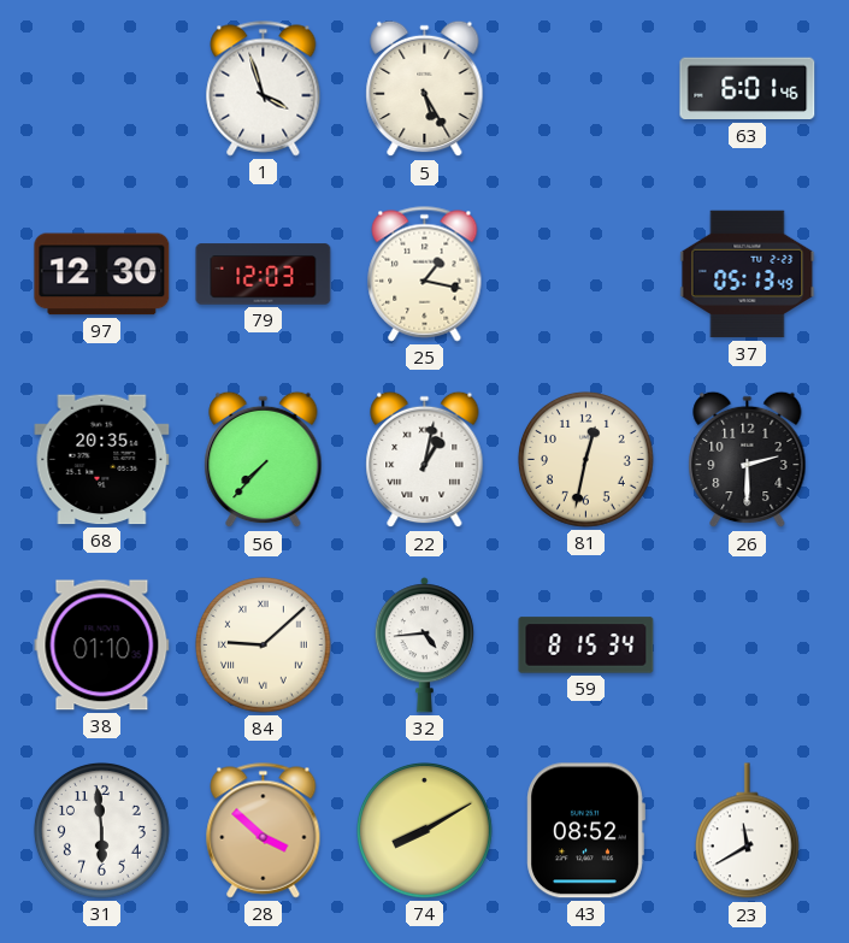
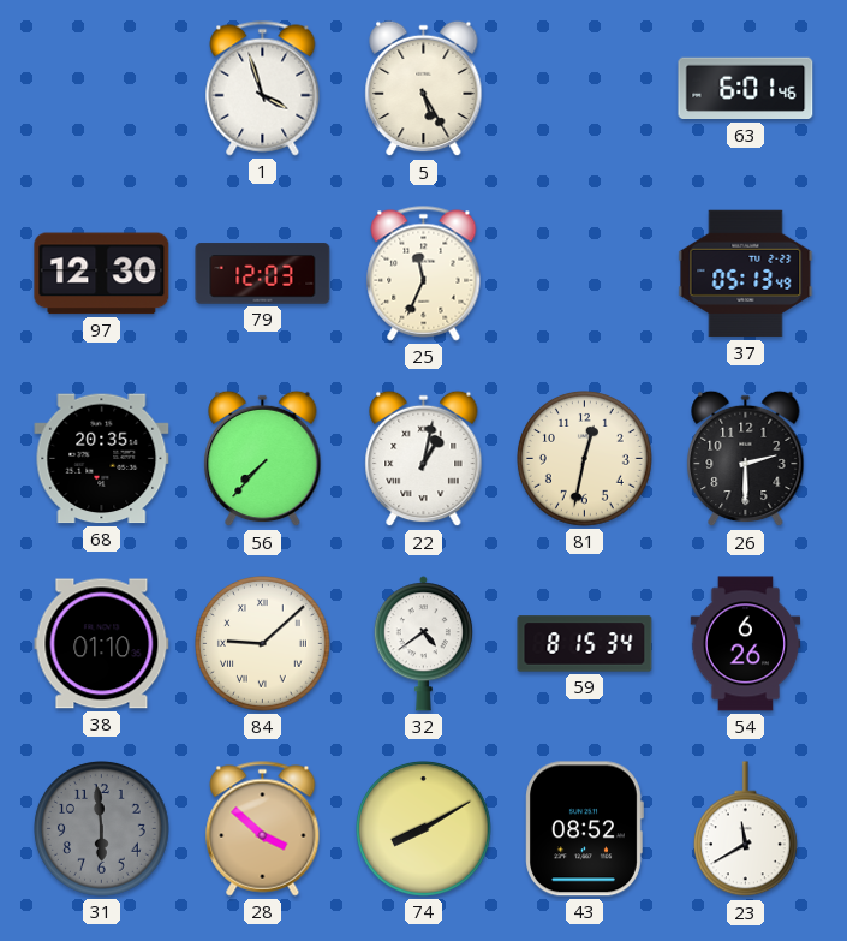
25: 1:17 -> 11:34
32: 4:44 -> 4:39
54: none -> 6:26
31 dial: white -> grey
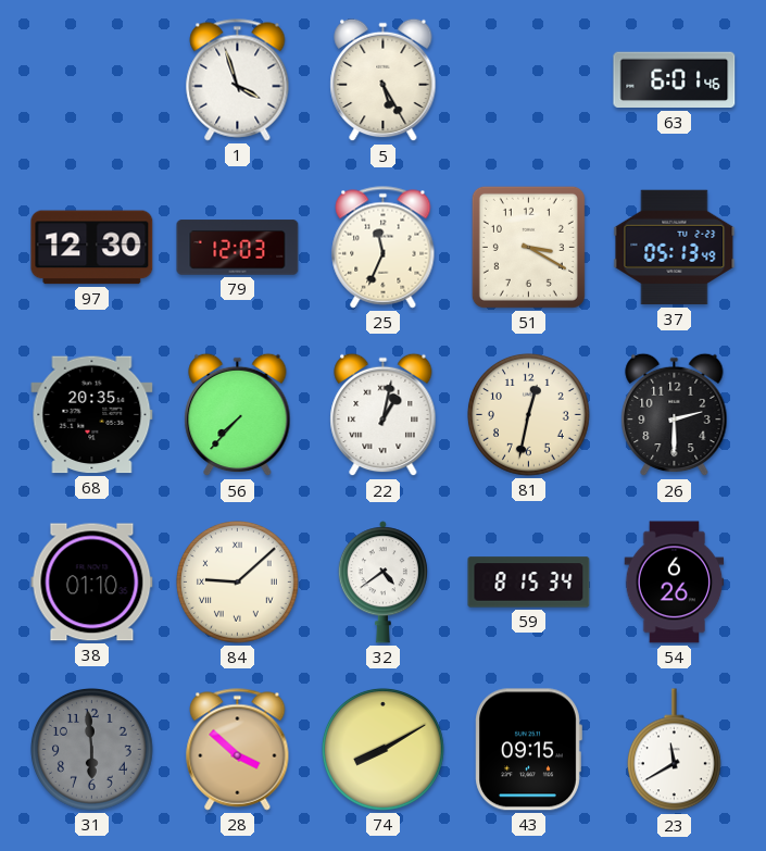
51: none -> 3:20
43: 08:52 -> 09:15
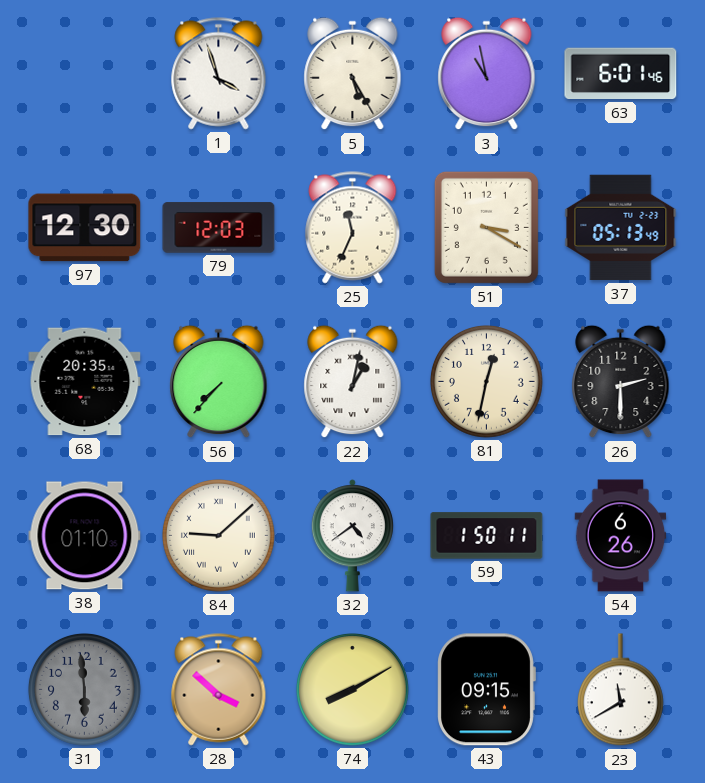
3: none -> 10:58
59: 8:15 -> 1:50
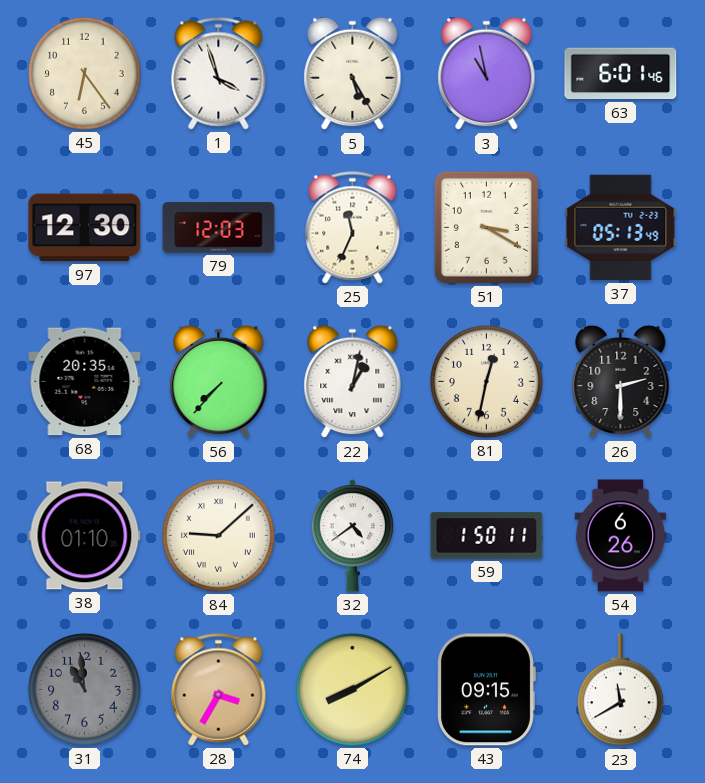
45: none -> 6:24
31: 5:59 -> 10:59
28: 3:52 -> 3:35
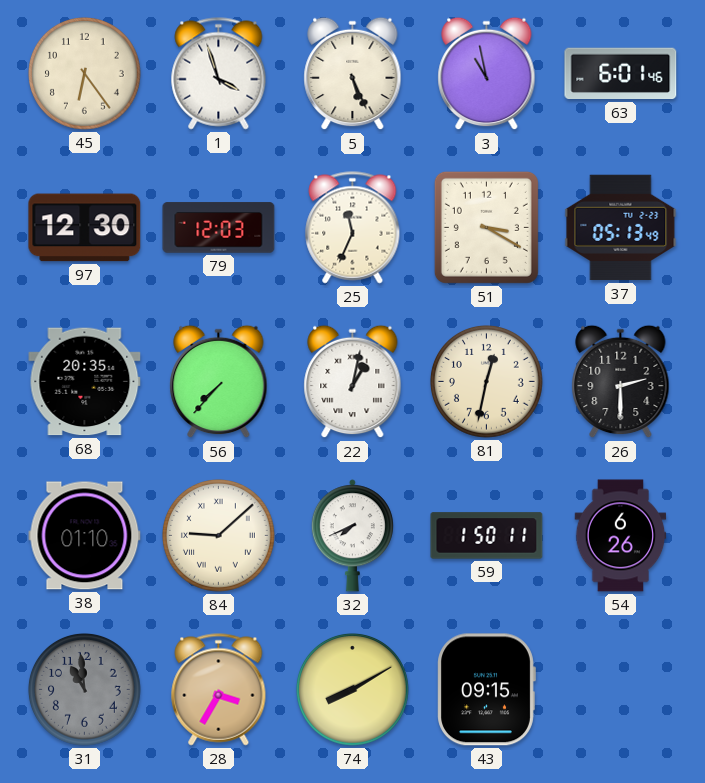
5: 5:25 -> 5:26
32: 4:39 -> 7:41
23: 11:40 -> none
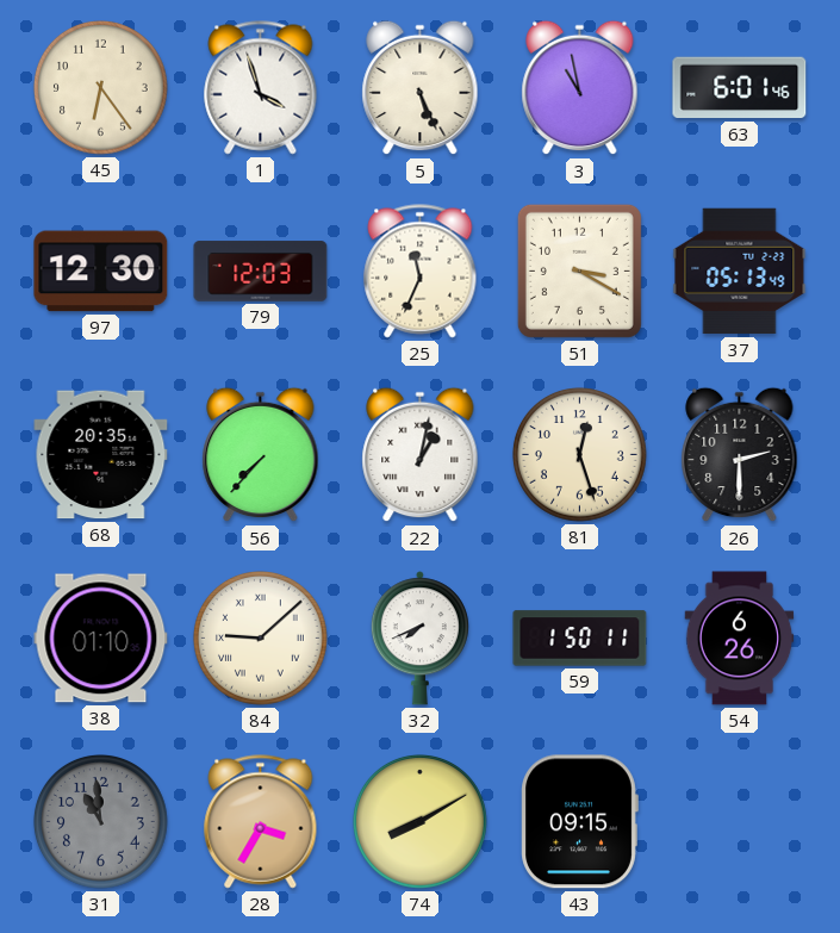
81: 12:32 -> 12:27
